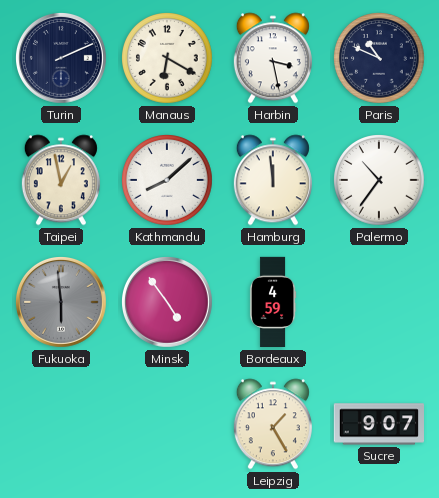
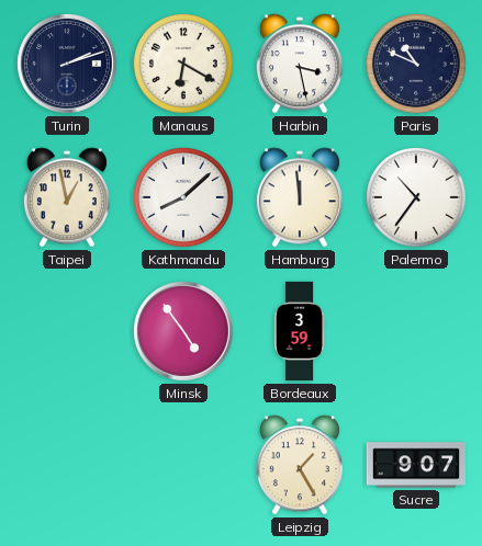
Turin: 2:11 -> 2:12
Fukuoka: 5:59 -> none
Bordeaux: 4:59 -> 3:59
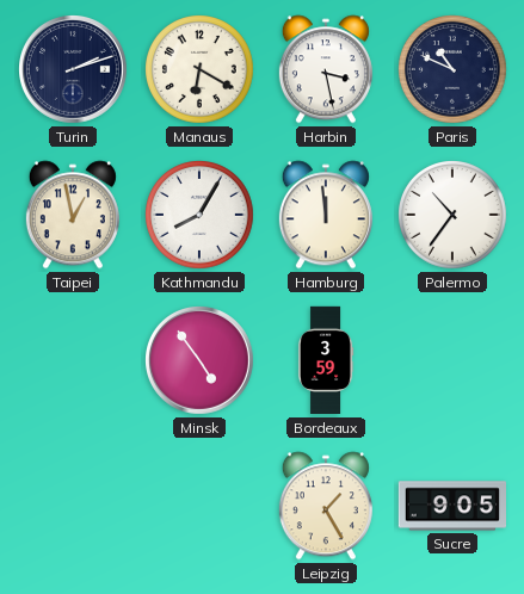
Kathmandu: 8:08 -> 8:05
Sucre: 9:07 -> 9:05
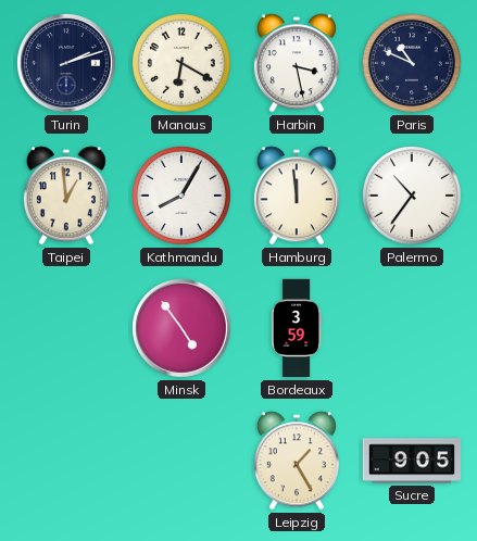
Taipei: 12:58 -> 12:59
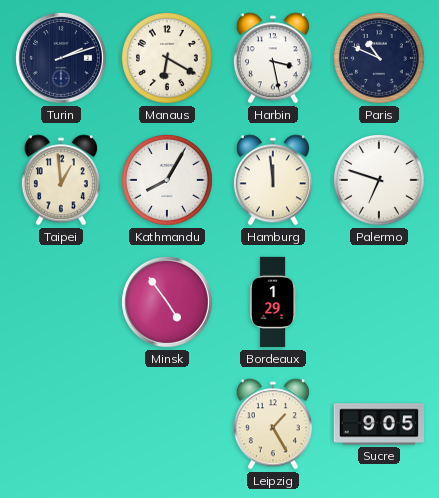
Palermo: 10:36 -> 6:48
Bordeaux: 3:59 -> 1:29
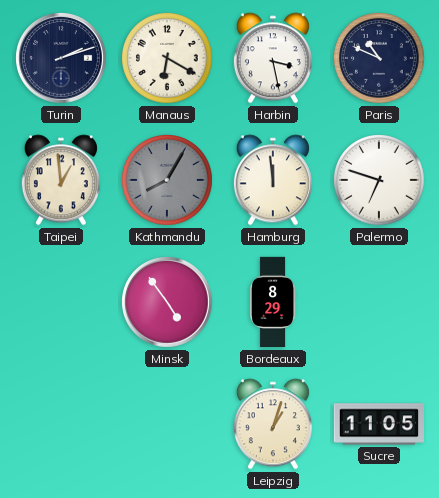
Kathmandu dial: white -> grey
Bordeaux: 1:29 -> 8:29
Leipzig: 1:25 -> 1:03
Sucre: 9:05 -> 11:05
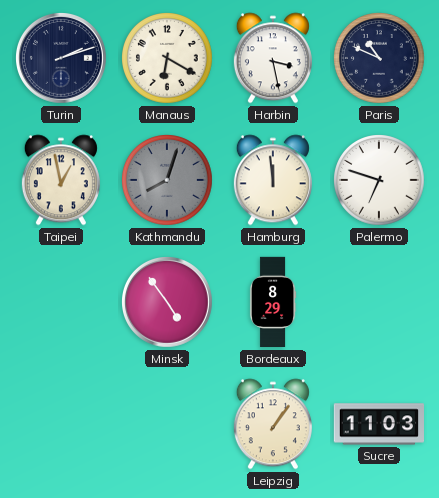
Taipei: 12:59 -> 12:58
Kathmandu: 8:05 -> 8:03
Leipzig: 1:03 -> 1:06
Sucre: 11:05 -> 11:03
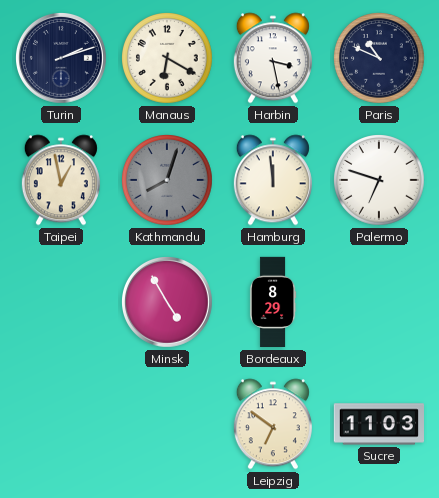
Minsk: 4:54 -> 4:55
Leipzig: 1:06 -> 6:51
